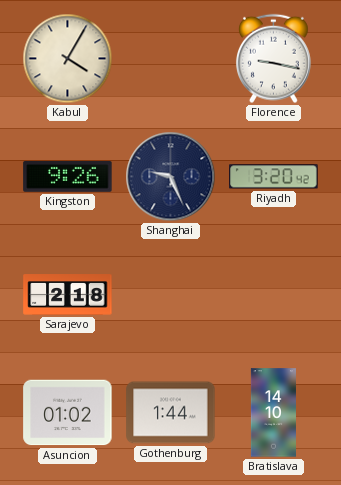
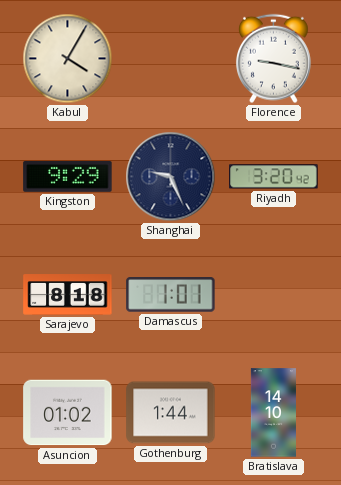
Kingston: 9:26 -> 9:29
Sarajevo: 2:18 -> 8:18
Damascus: none -> 1:01
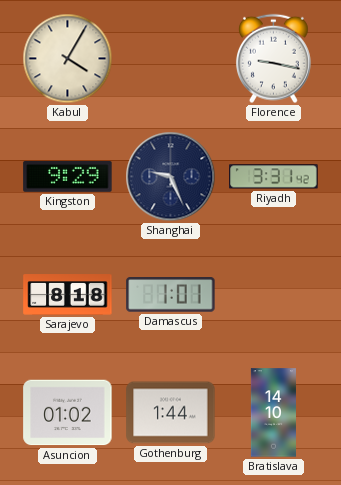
Riyadh: 3:20 -> 3:31
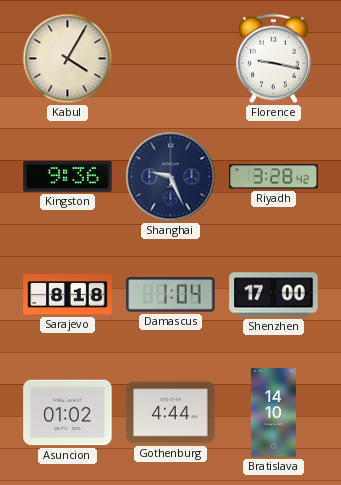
Kingston: 9:29 -> 9:36
Riyadh: 3:31 -> 3:28
Damascus: 1:01 -> 1:04
Shenzhen: none -> 17:00
Gothenburg: 1:44 -> 4:44
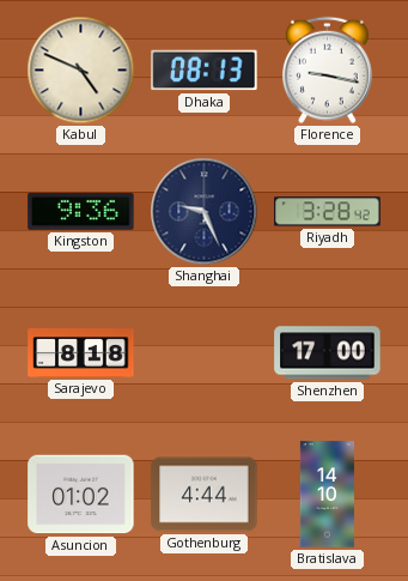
Kabul: 4:05 -> 4:49
Dhaka: none -> 08:13
Damascus: 1:04 -> none
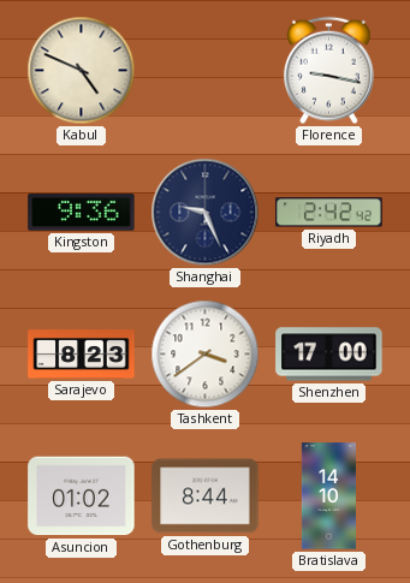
Dhaka: 08:13 -> none
Riyadh: 3:28 -> 2:42
Sarajevo: 8:18 -> 8:23
Tashkent: none -> 3:39
Gothenburg: 4:44 -> 8:44
